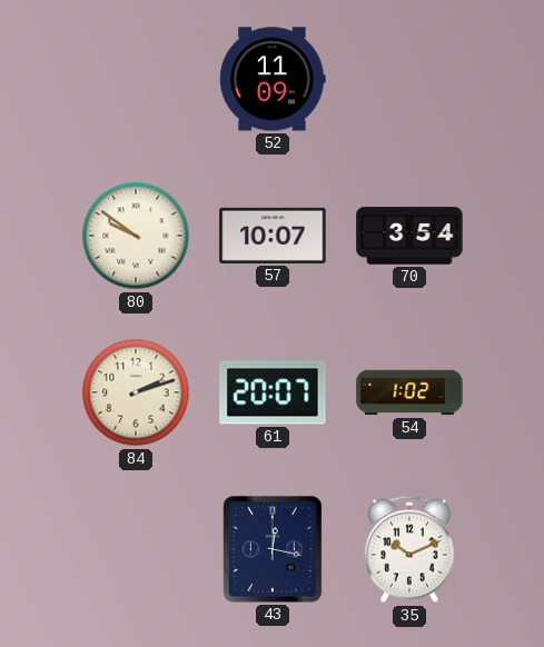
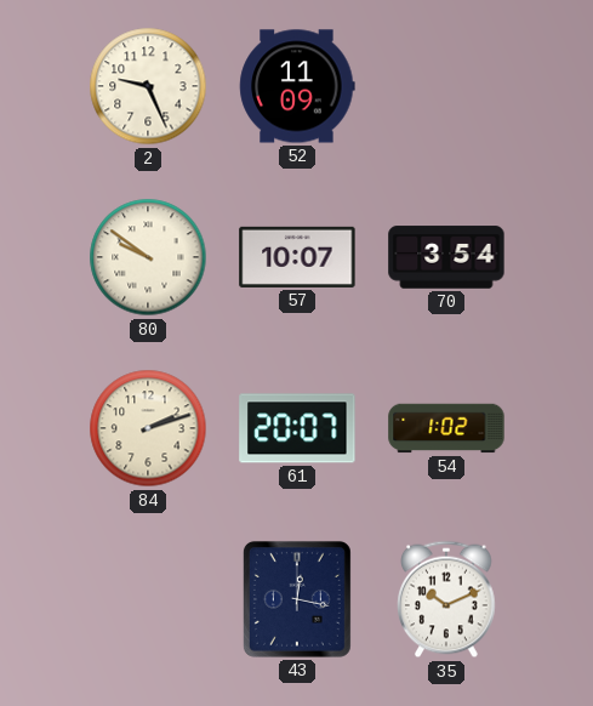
2: none -> 9:26
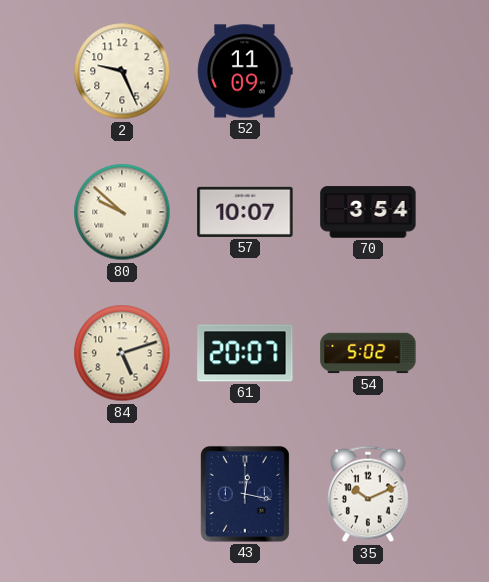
80: 9:51 -> 9:52
84: 2:12 -> 5:12
54: 1:02 -> 5:02
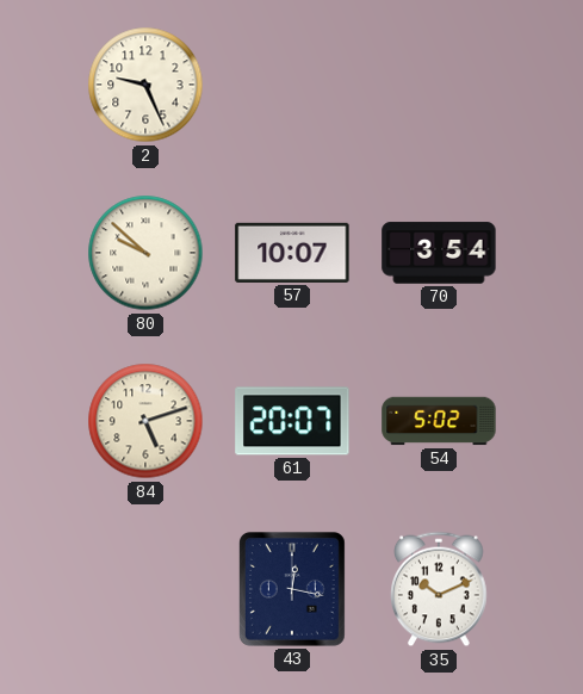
52: 11:09 -> none
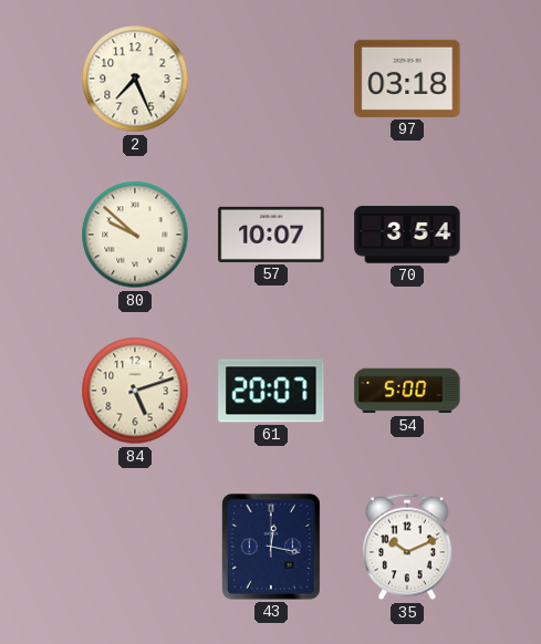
2: 9:26 -> 7:26
97: none -> 03:18
54: 5:02 -> 5:00
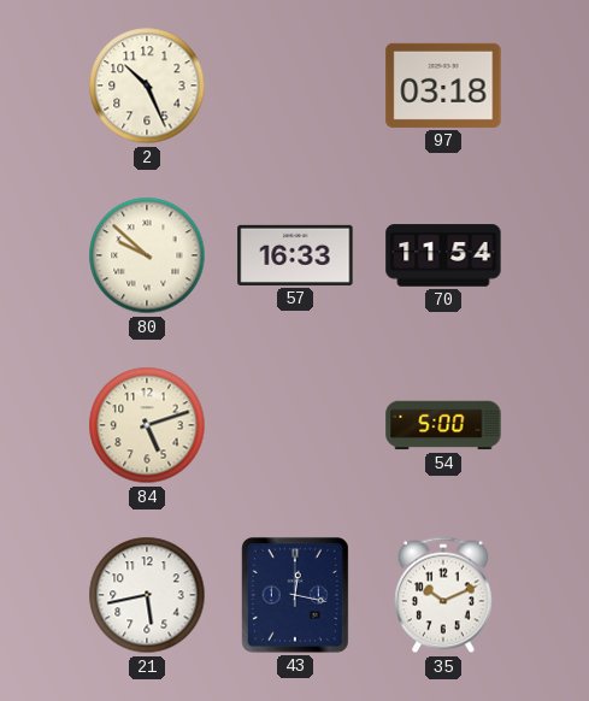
2: 7:26 -> 10:26
57: 10:07 -> 16:33
70: 3:54 -> 11:54
61: 20:07 -> none
21: none -> 5:43
